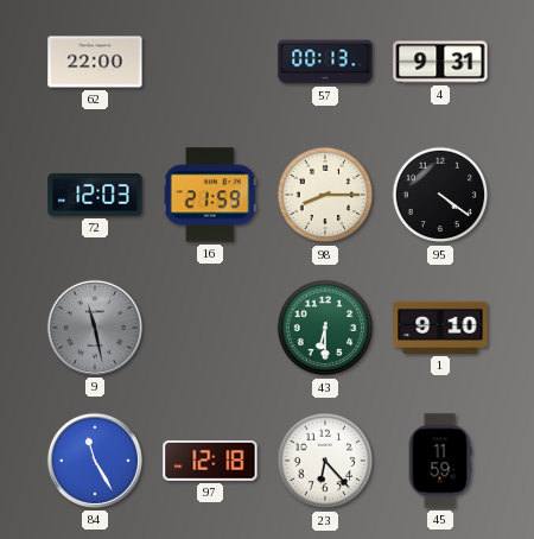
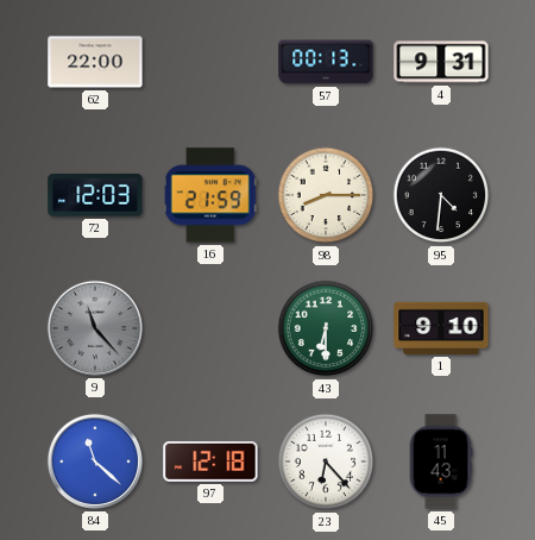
95: 4:21 -> 4:31
9: 11:28 -> 11:23
84: 11:25 -> 11:22
45: 11:59 -> 11:43
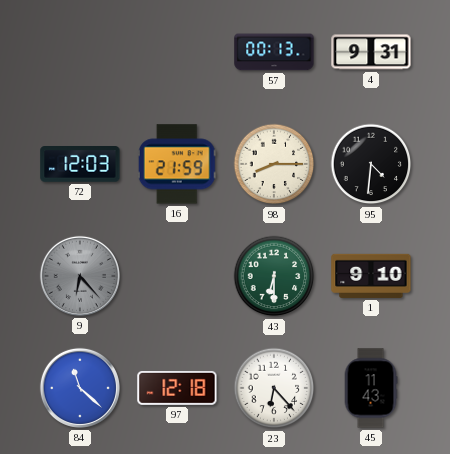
62: 22:00 -> none
9: 11:23 -> 6:23
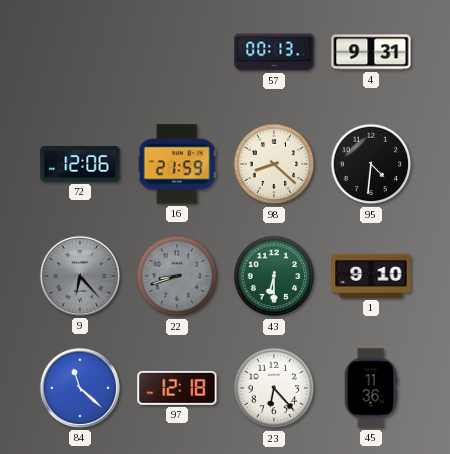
72: 12:03 -> 12:06
98: 8:15 -> 8:22
22: none -> 8:42
45: 11:43 -> 11:36
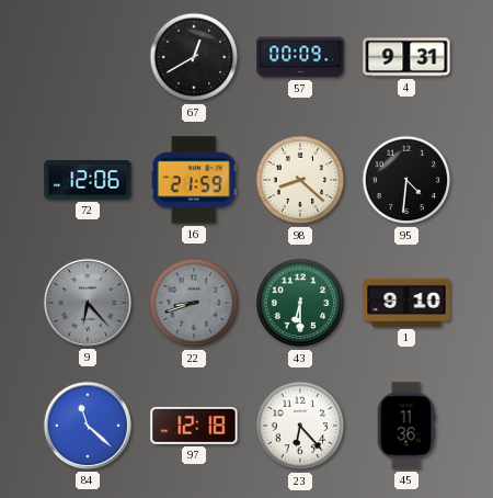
67: none -> 12:40
57: 00:13 -> 00:09
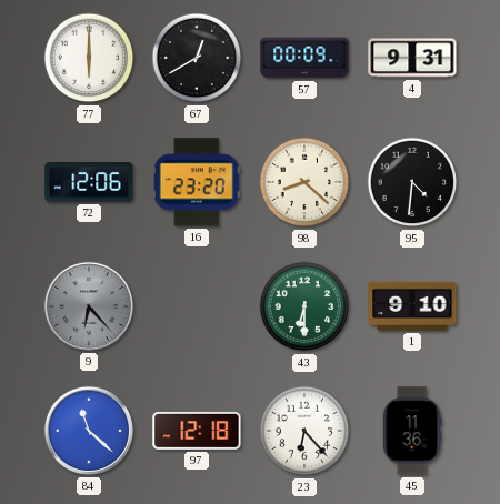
77: none -> 6:00
16: 21:59 -> 23:20
22: 8:42 -> none
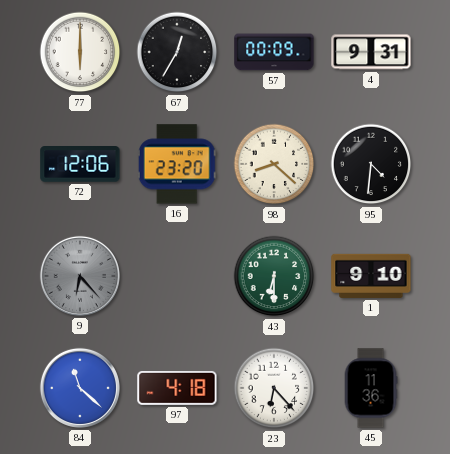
67: 12:40 -> 12:35
97: 12:18 -> 4:18
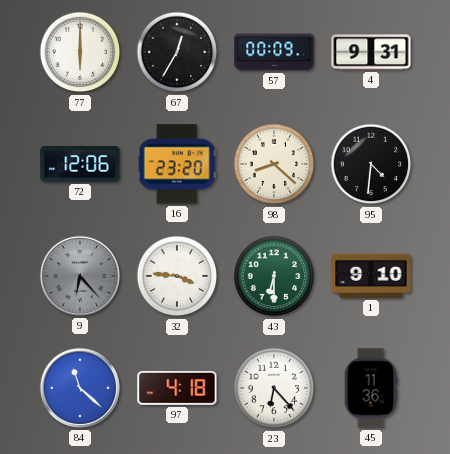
32: none -> 3:46
